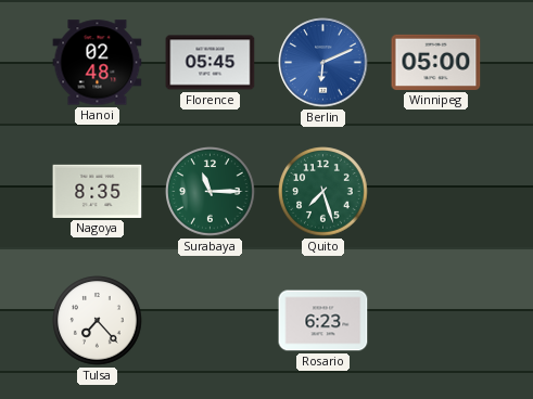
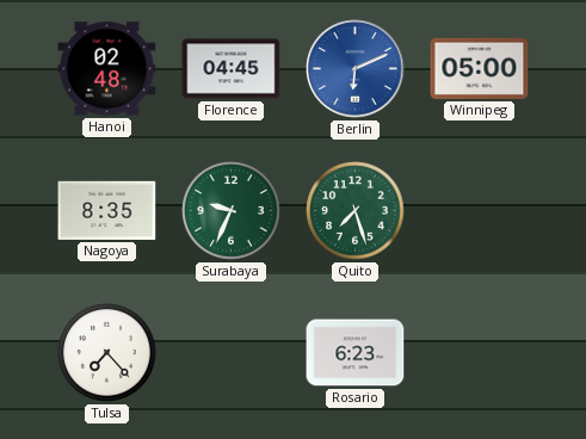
Florence: 05:45 -> 04:45
Surabaya: 11:15 -> 9:34
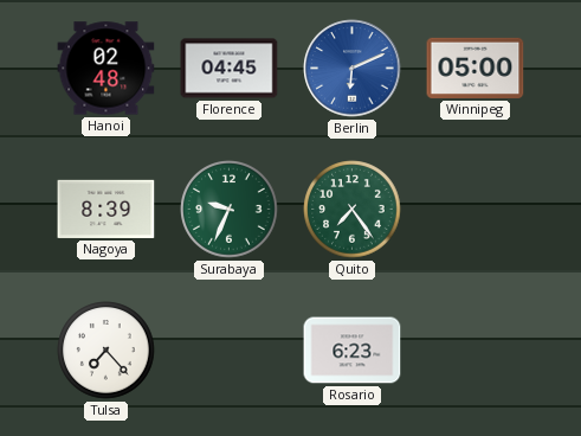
Nagoya: 8:35 -> 8:39
Quito: 7:27 -> 7:24
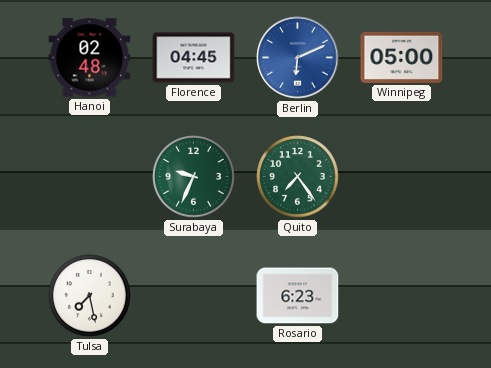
Nagoya: 8:39 -> none
Tulsa: 7:23 -> 7:28
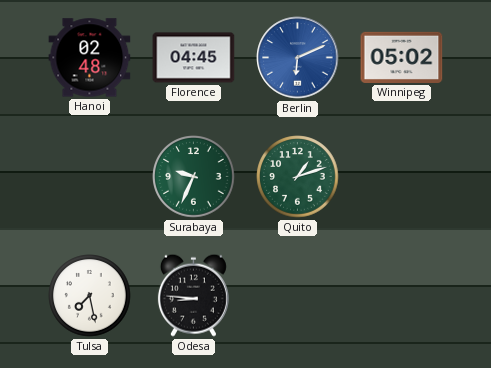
Winnipeg: 05:00 -> 05:02
Quito: 7:24 -> 1:12
Odesa: none -> 8:46
Rosario: 6:23 -> none
